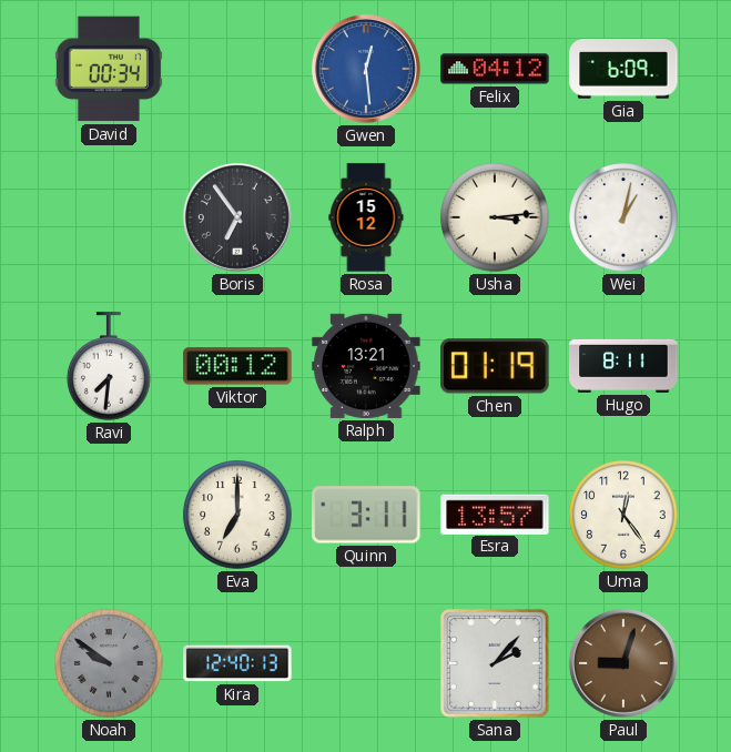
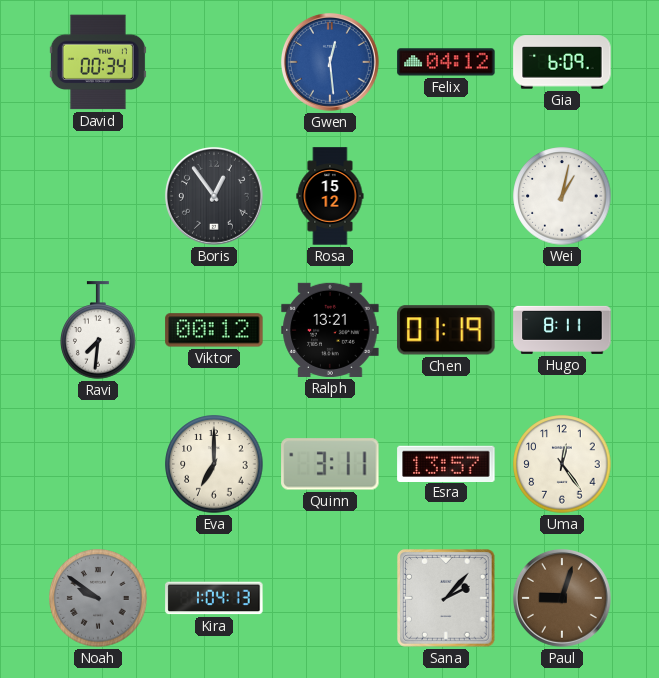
Boris: 6:54 -> 12:54
Usha: 3:14 -> none
Kira: 12:40 -> 1:04
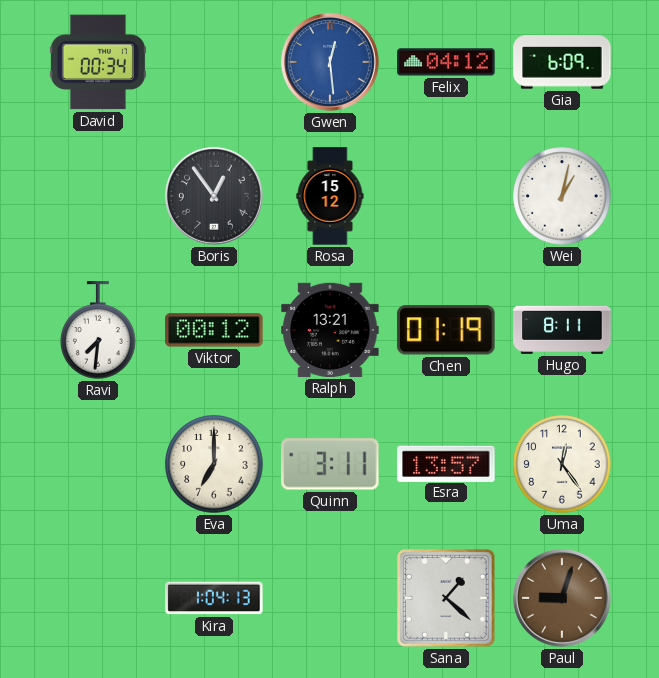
Noah: 9:51 -> none
Sana: 2:07 -> 1:22
